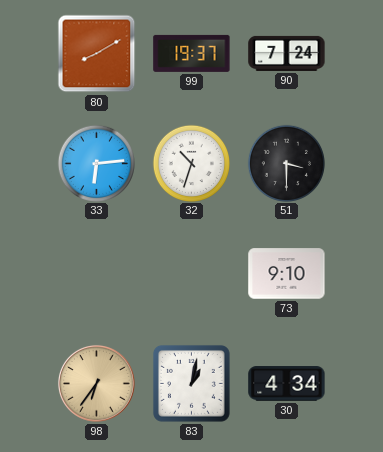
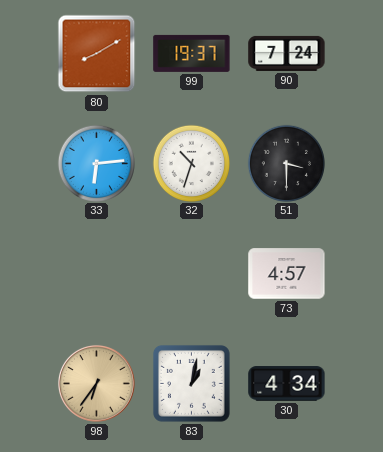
73: 9:10 -> 4:57
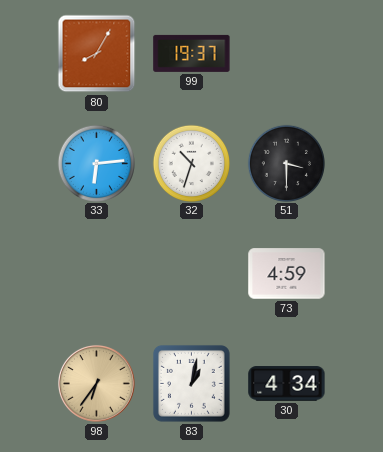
80: 8:10 -> 8:05
90: 7:24 -> none
73: 4:57 -> 4:59
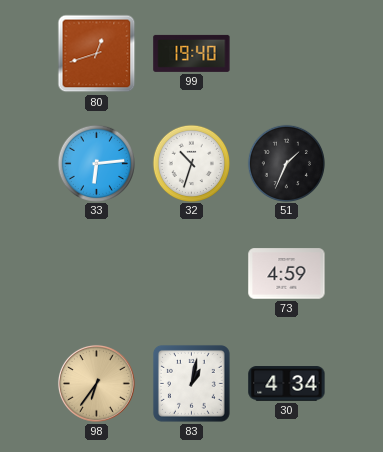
80: 8:05 -> 12:42
99: 19:37 -> 19:40
51: 3:30 -> 1:34
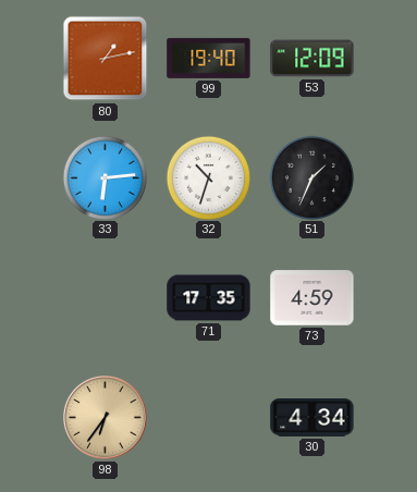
80: 12:42 -> 1:13
53: none -> 12:09
71: none -> 17:35
83: 1:02 -> none
